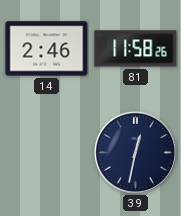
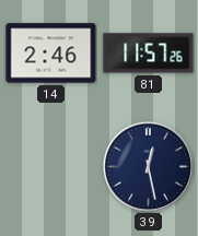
81: 11:58 -> 11:57
39: 12:32 -> 12:28
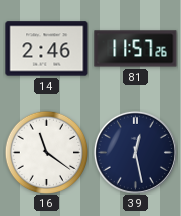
16: none -> 11:21
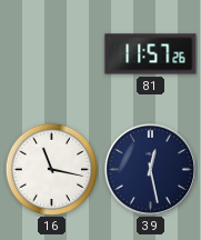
14: 2:46 -> none
16: 11:21 -> 11:17
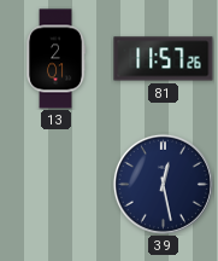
13: none -> 2:01
16: 11:17 -> none
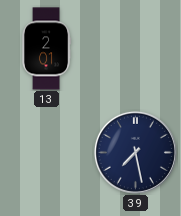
81: 11:57 -> none
39: 12:28 -> 7:28
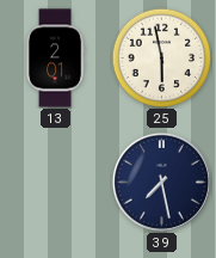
25: none -> 5:58
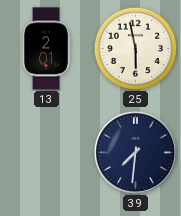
39: 7:28 -> 7:31
